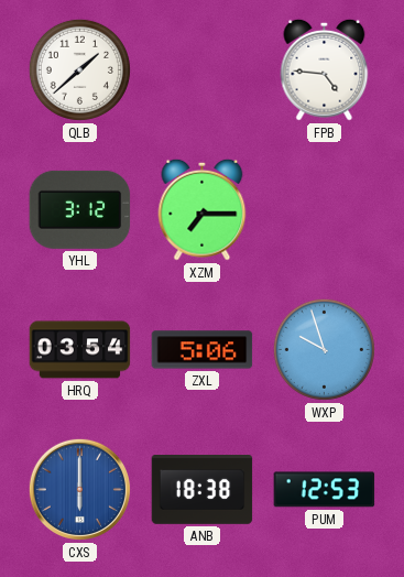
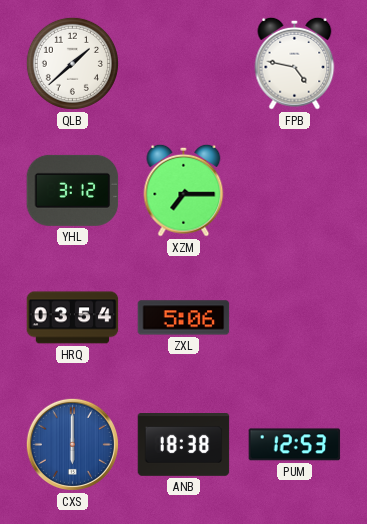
FPB: 4:46 -> 4:47
WXP: 9:57 -> none
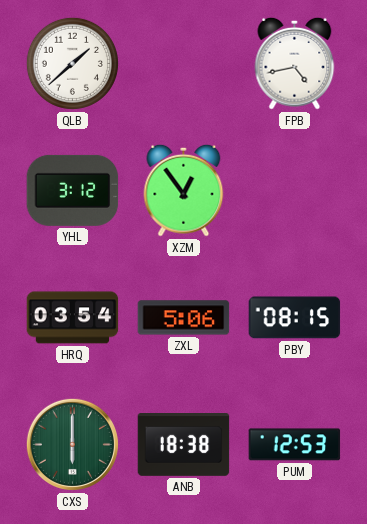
FPB: 4:47 -> 4:43
XZM: 7:15 -> 12:54
PBY: none -> 08:15
CXS dial: blue -> green
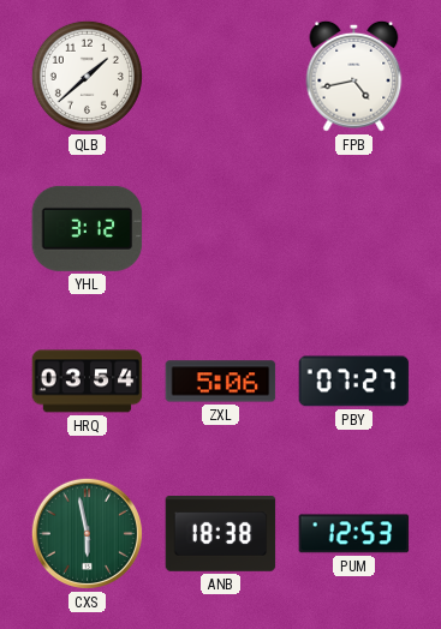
XZM: 12:54 -> none
PBY: 08:15 -> 07:27
CXS: 6:00 -> 5:58
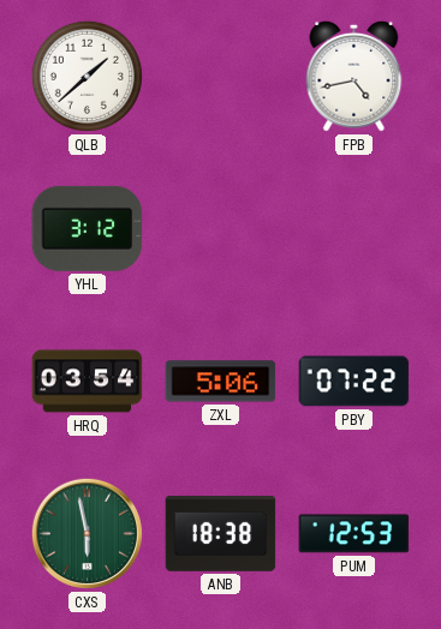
PBY: 07:27 -> 07:22
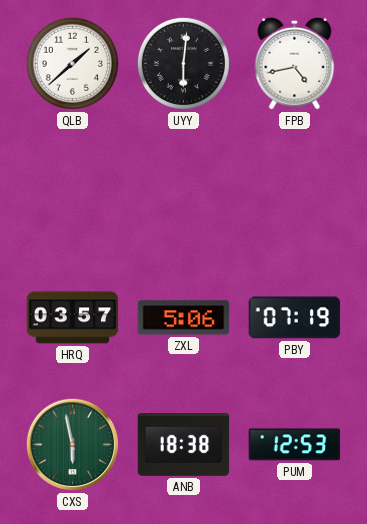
UYY: none -> 6:01
YHL: 3:12 -> none
HRQ: 03:54 -> 03:57
PBY: 07:22 -> 07:19
